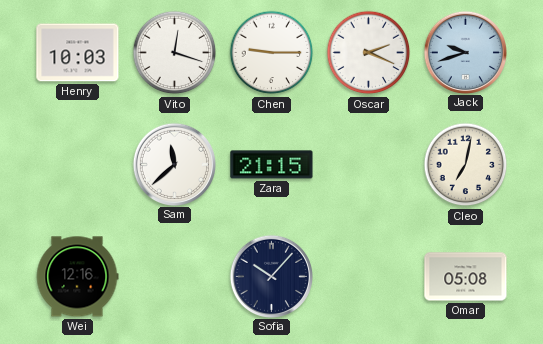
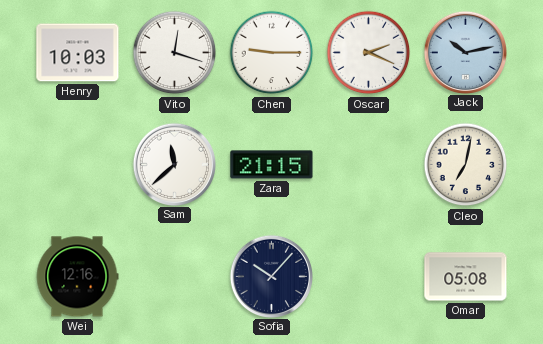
Jack: 9:42 -> 10:13
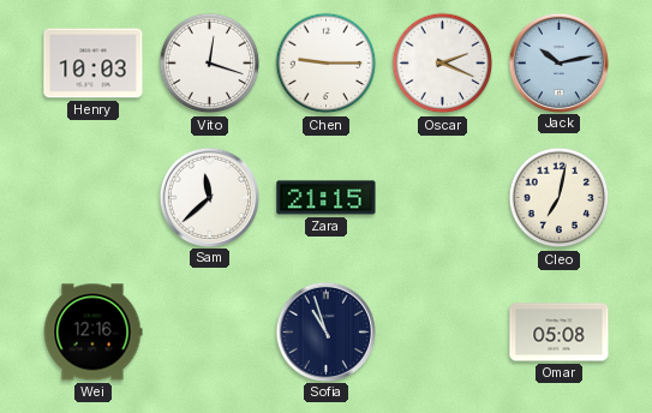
Sofia: 10:07 -> 10:57
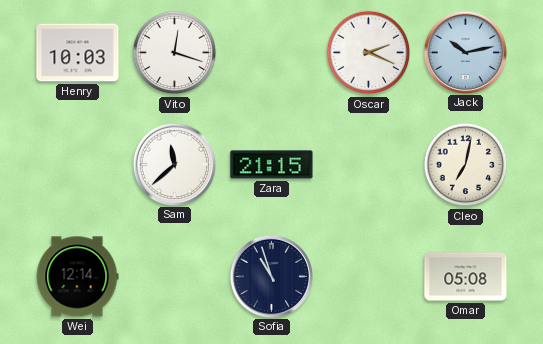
Chen: 9:15 -> none
Wei: 12:16 -> 12:14
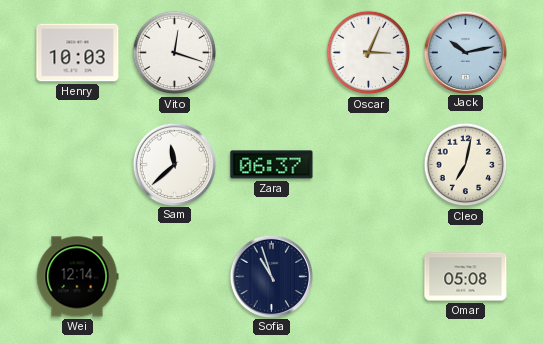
Oscar: 2:19 -> 3:04
Zara: 21:15 -> 06:37
